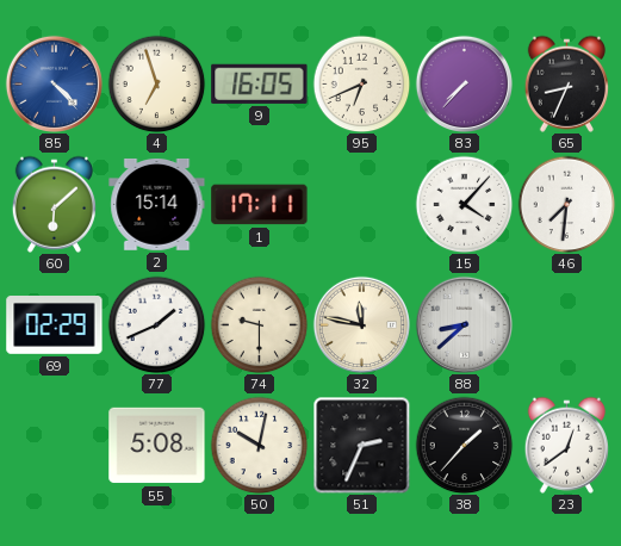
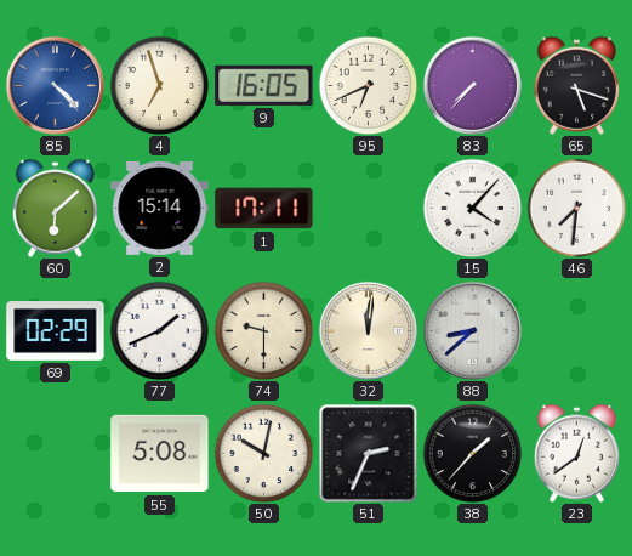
65: 8:34 -> 5:18
32: 11:47 -> 12:01
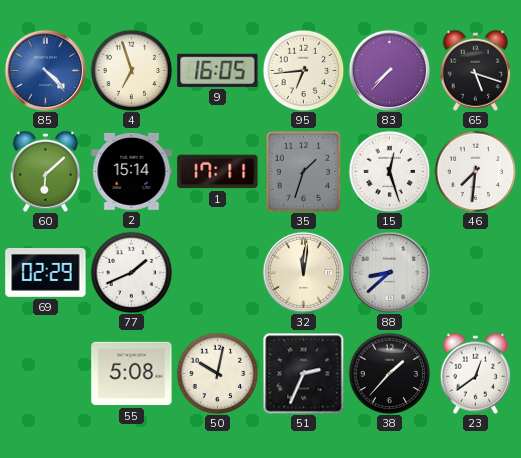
95: 6:41 -> 6:44
35: none -> 1:33
15: 4:07 -> 12:27
74: 9:30 -> none
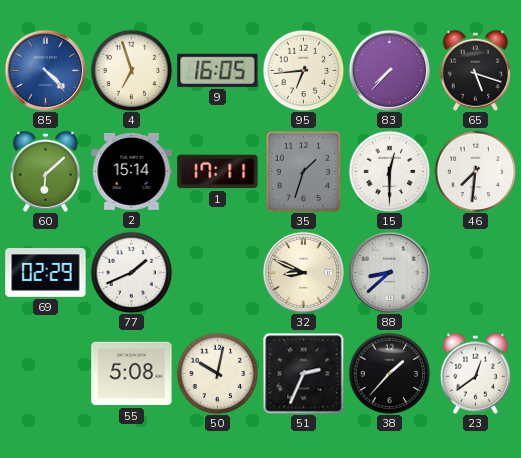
15: 12:27 -> 12:30
32: 12:01 -> 8:49
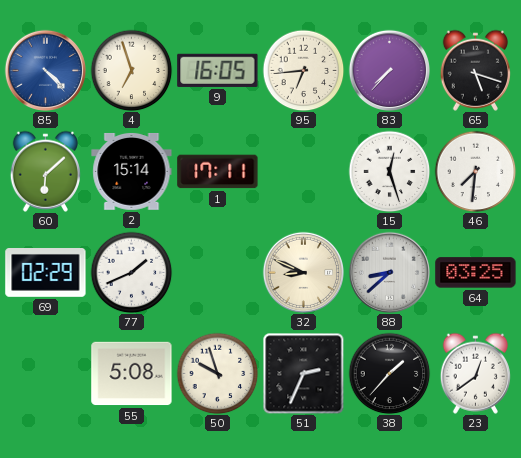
35: 1:33 -> none
15: 12:30 -> 12:27
64: none -> 03:25
50: 10:02 -> 9:57
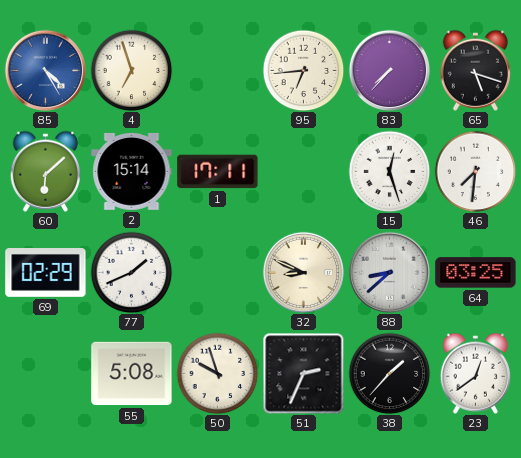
85: 4:23 -> 4:25
9: 16:05 -> none
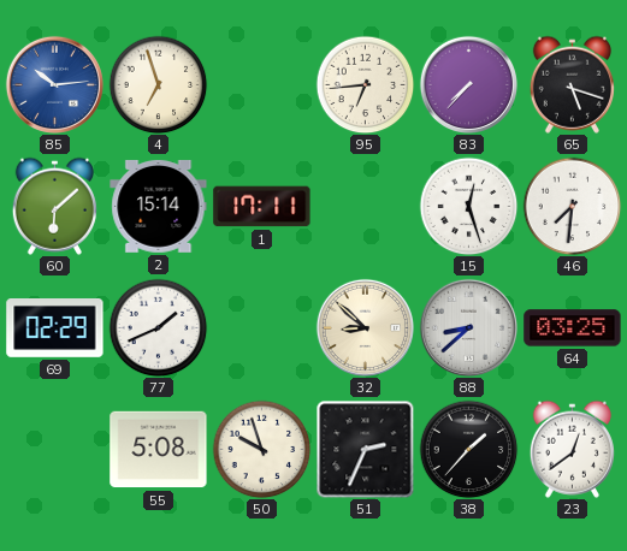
85: 4:25 -> 10:14
32: 8:49 -> 8:52
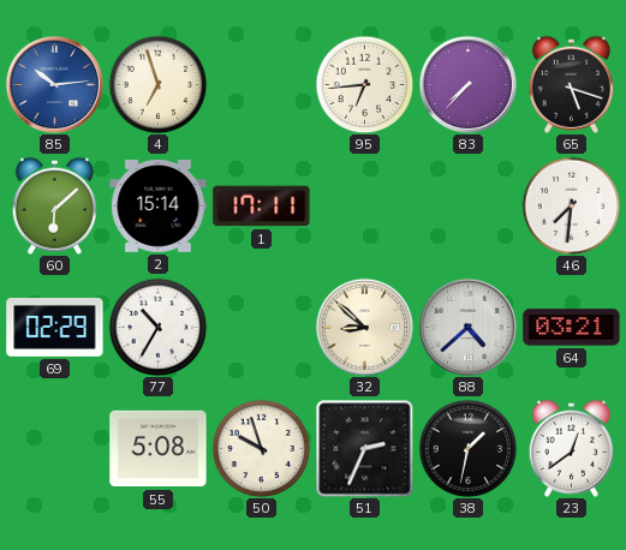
15: 12:27 -> none
77: 1:41 -> 10:35
88: 8:38 -> 4:38
64: 03:25 -> 03:21
38: 1:37 -> 1:32
